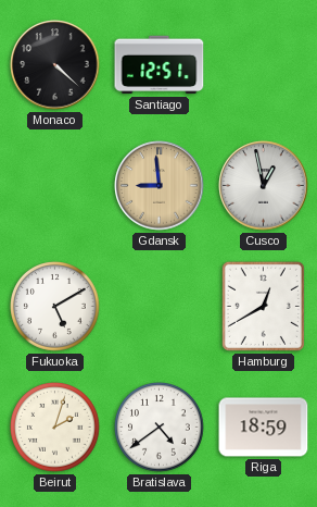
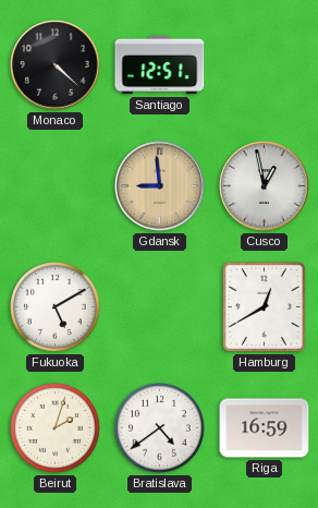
Riga: 18:59 -> 16:59
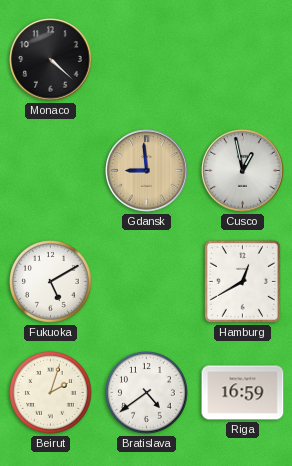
Santiago: 12:51 -> none
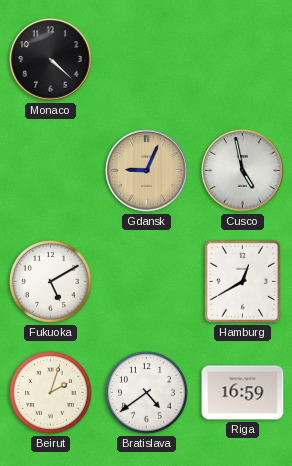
Gdansk: 8:59 -> 9:04
Cusco: 12:58 -> 4:58
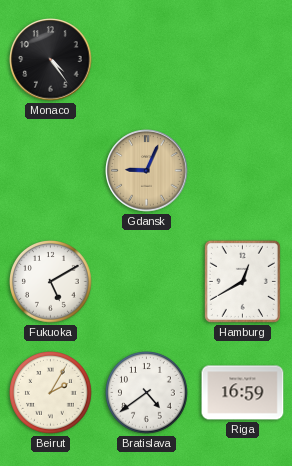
Monaco: 4:22 -> 4:24
Cusco: 4:58 -> none
Beirut: 2:03 -> 2:05
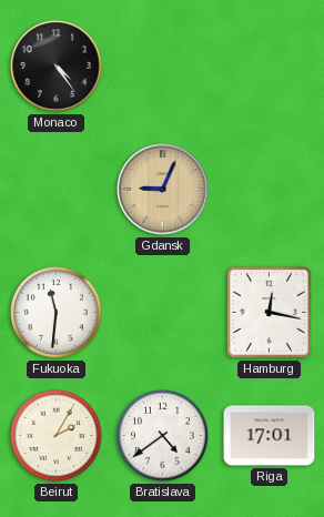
Fukuoka: 5:10 -> 11:31
Hamburg: 12:40 -> 12:17
Riga: 16:59 -> 17:01
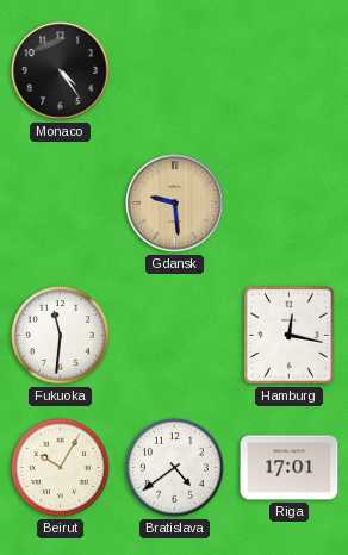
Gdansk: 9:04 -> 9:29
Beirut: 2:05 -> 10:05
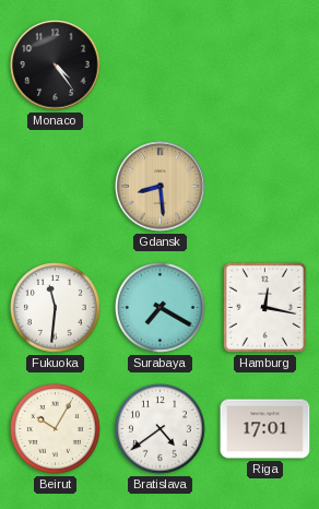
Gdansk: 9:29 -> 8:29
Surabaya: none -> 7:20
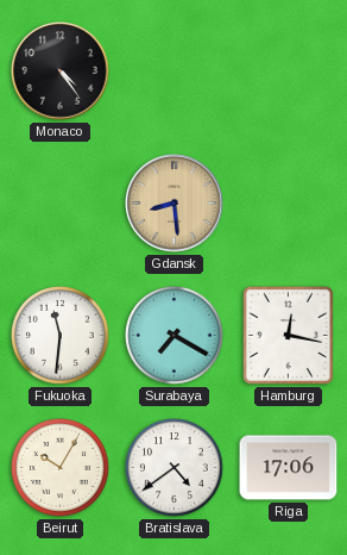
Riga: 17:01 -> 17:06
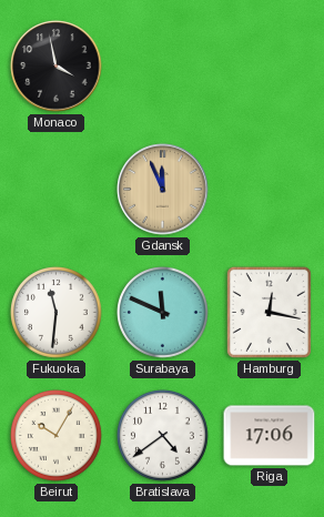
Monaco: 4:24 -> 3:58
Gdansk: 8:29 -> 11:56
Surabaya: 7:20 -> 11:49
